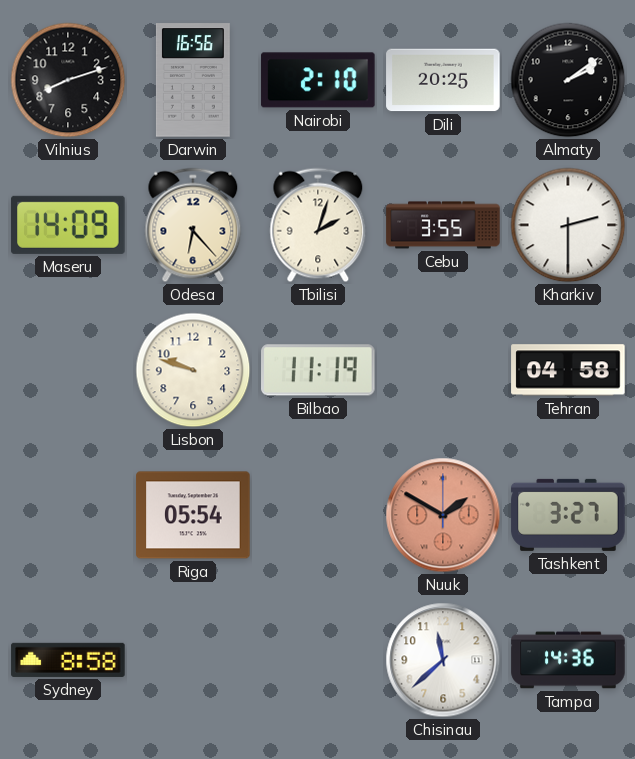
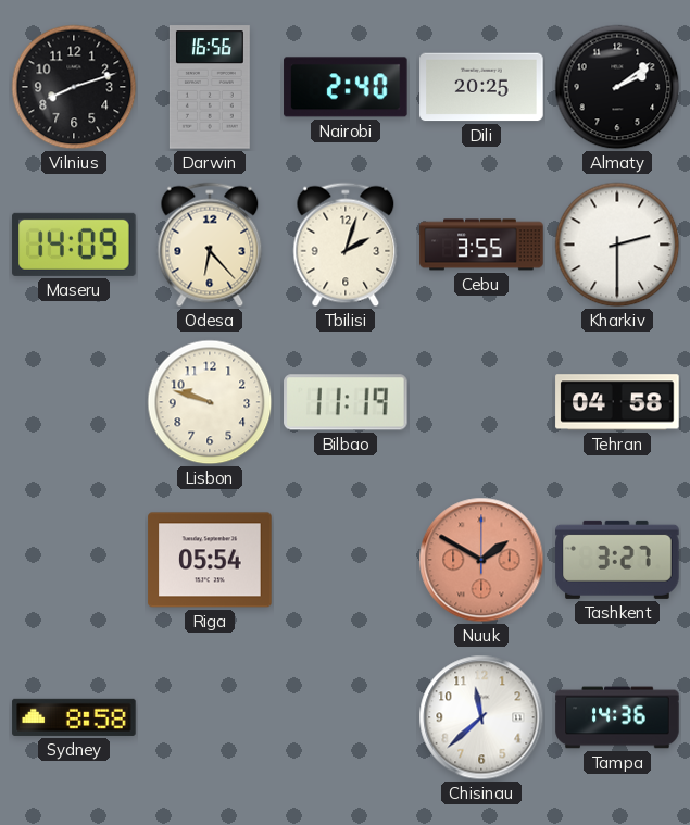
Nairobi: 2:10 -> 2:40
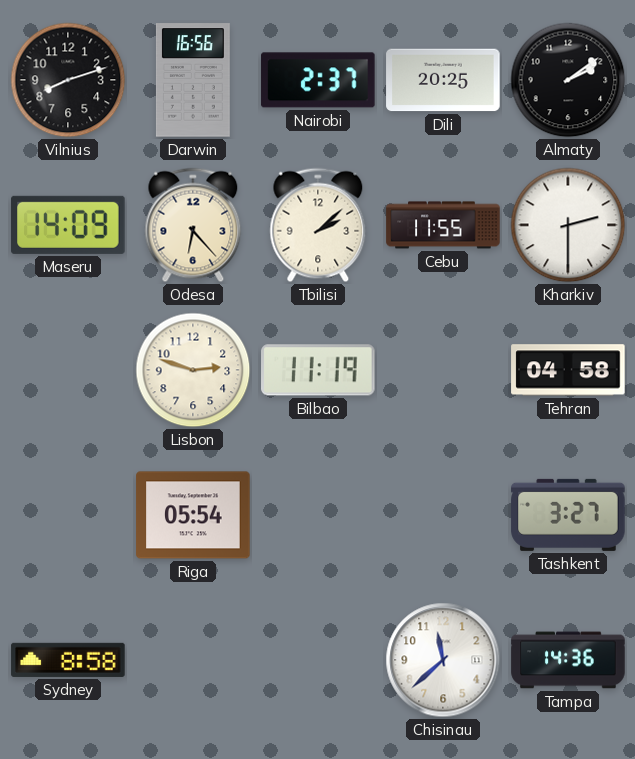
Nairobi: 2:40 -> 2:37
Tbilisi: 2:03 -> 2:08
Cebu: 3:55 -> 11:55
Lisbon: 9:48 -> 2:48
Nuuk: 1:50 -> none
